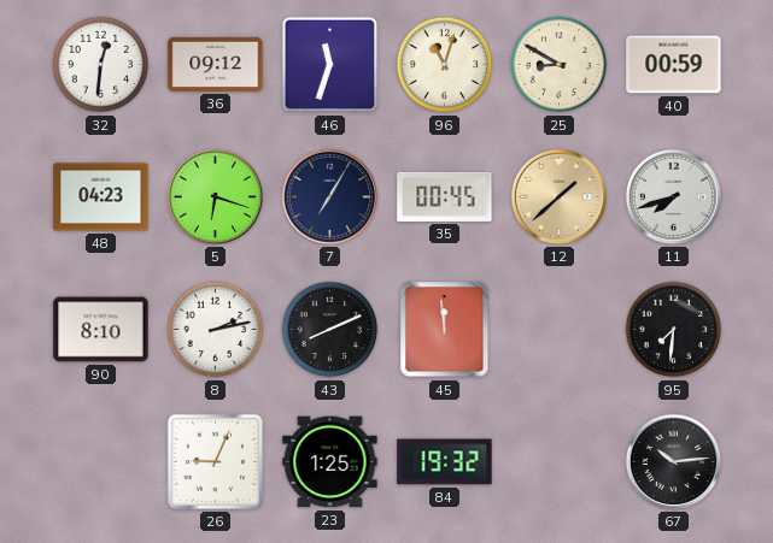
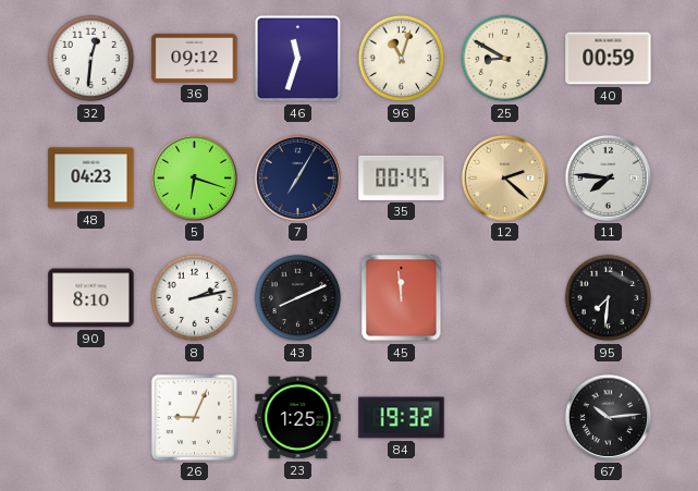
12: 1:38 -> 2:22
11: 7:42 -> 7:46
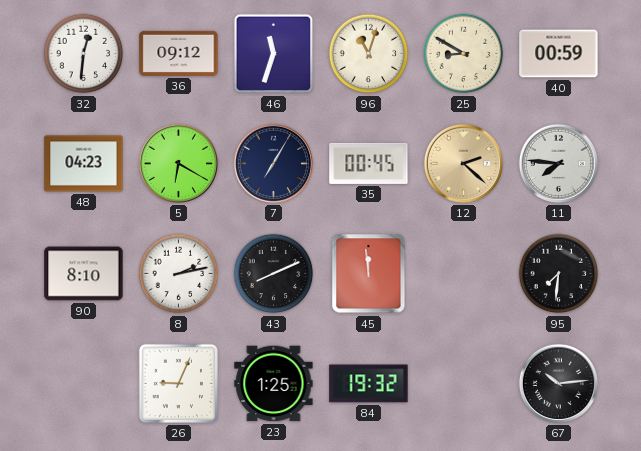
5: 6:18 -> 6:20
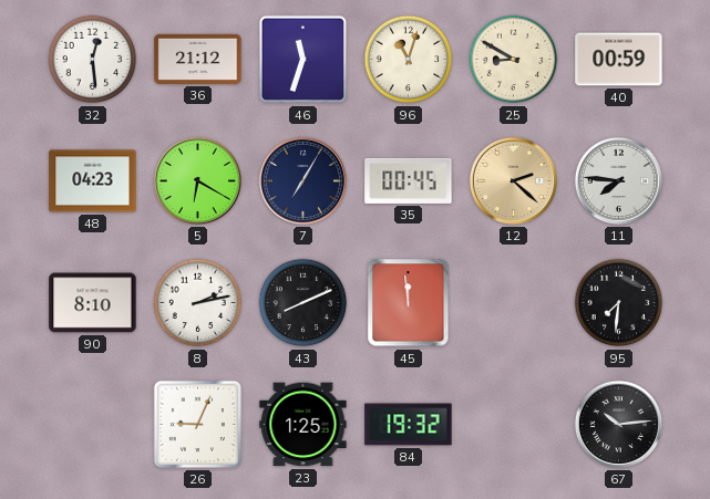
32: 12:31 -> 12:29
36: 09:12 -> 21:12
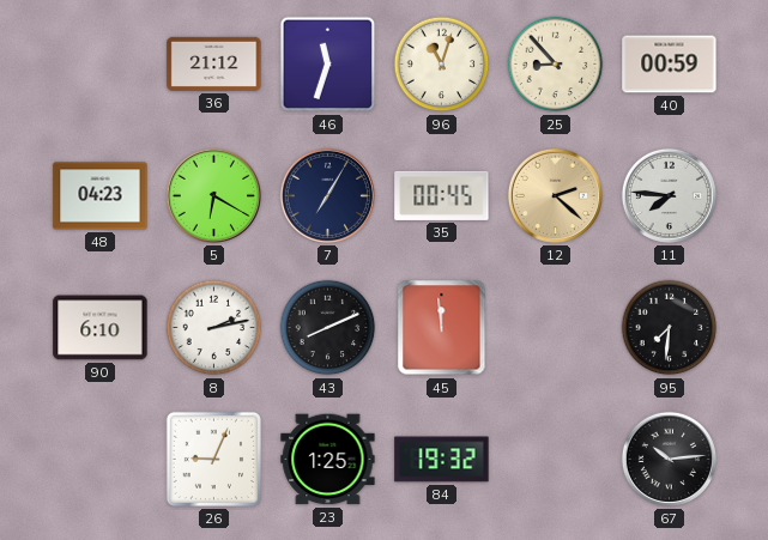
32: 12:29 -> none
25: 8:50 -> 8:53
90: 8:10 -> 6:10
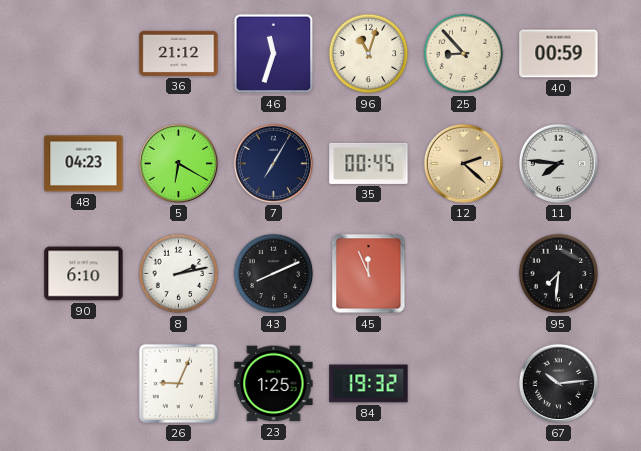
45: 11:59 -> 11:56
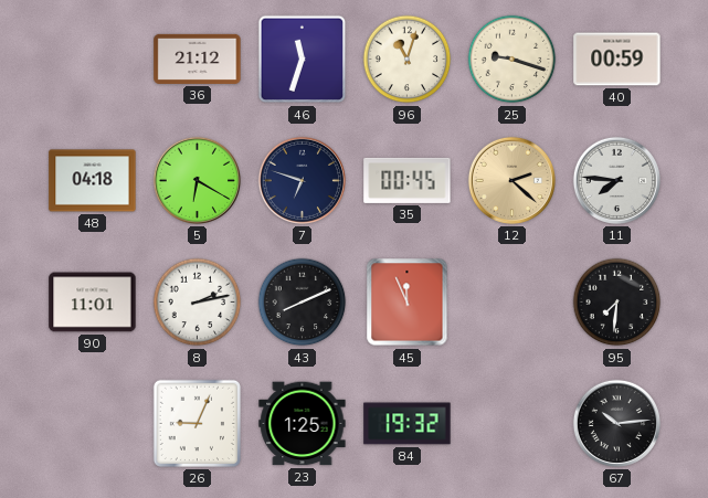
25: 8:53 -> 9:18
48: 04:23 -> 04:18
7: 7:05 -> 6:48
90: 6:10 -> 11:01
